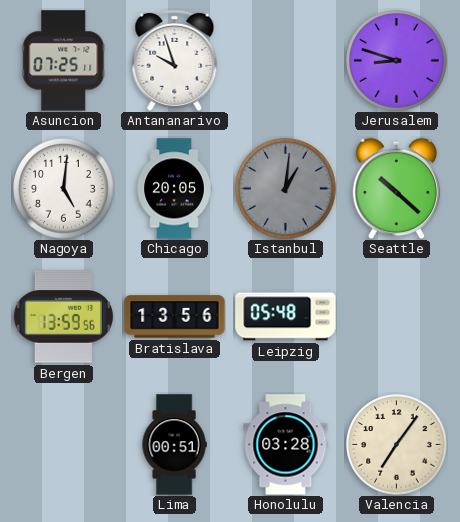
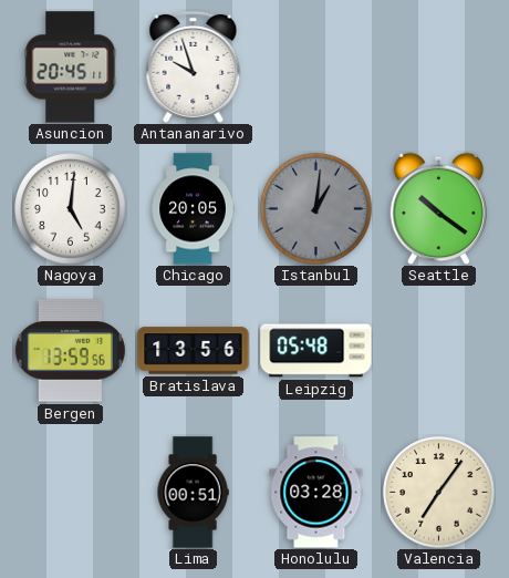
Asuncion: 07:25 -> 20:45
Jerusalem: 8:48 -> none
Seattle: 10:22 -> 10:21
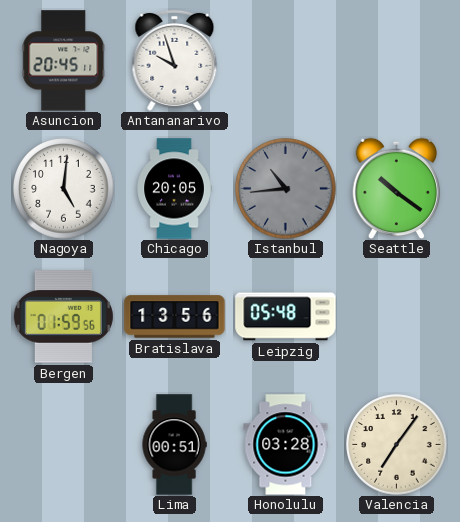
Istanbul: 1:01 -> 10:44
Bergen: 13:59 -> 01:59
